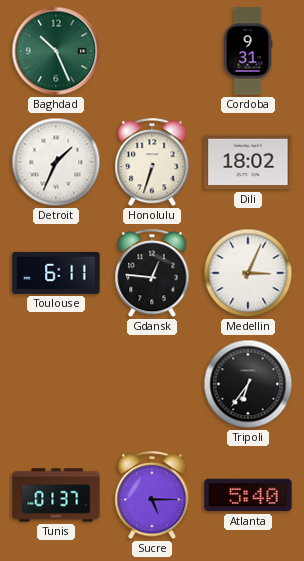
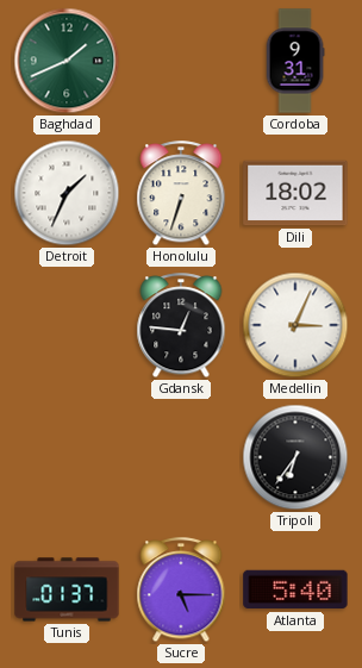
Baghdad: 10:26 -> 1:41
Toulouse: 6:11 -> none
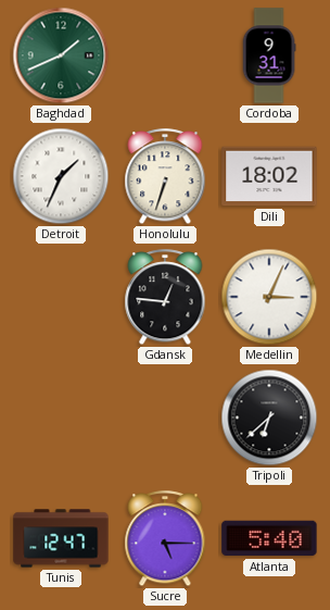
Tripoli: 6:36 -> 6:38
Tunis: 01:37 -> 12:47
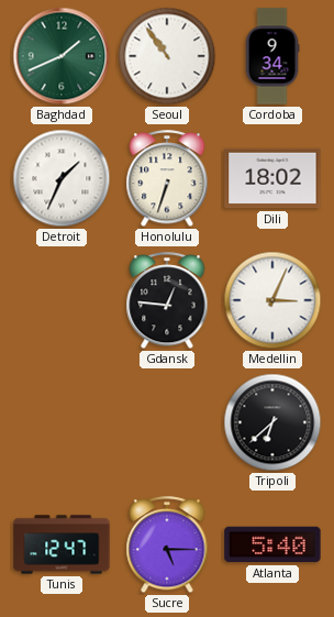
Seoul: none -> 10:54
Cordoba: 9:31 -> 9:34
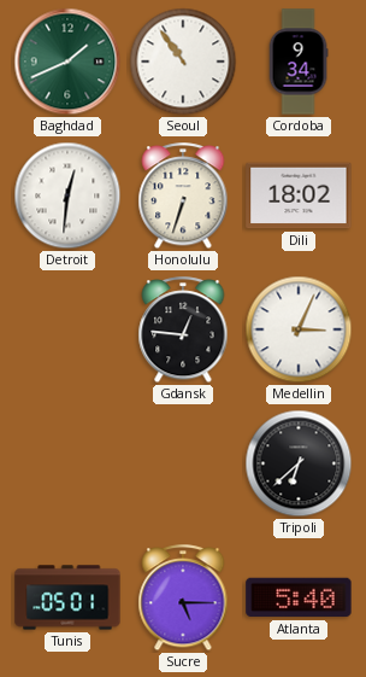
Detroit: 1:34 -> 12:31
Tunis: 12:47 -> 05:01
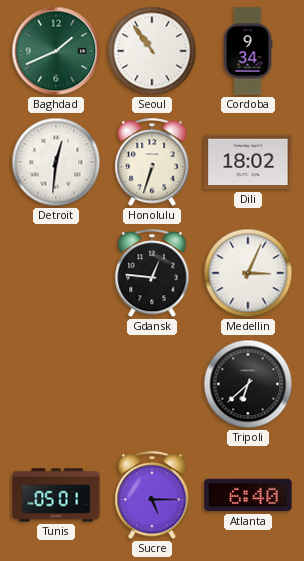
Atlanta: 5:40 -> 6:40
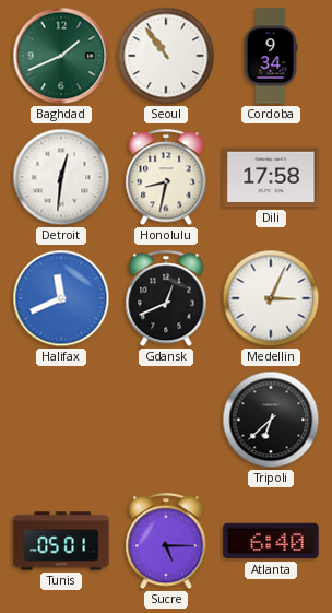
Honolulu: 6:33 -> 8:32
Dili: 18:02 -> 17:58
Halifax: none -> 11:41
Gdansk: 12:46 -> 12:41
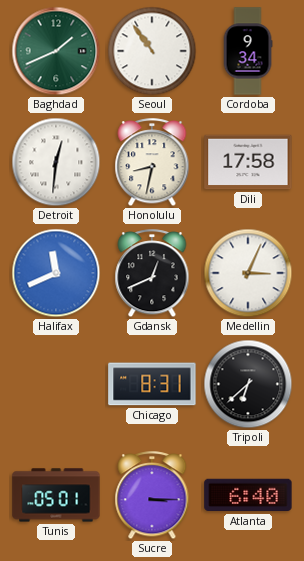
Chicago: none -> 8:31
Sucre: 5:15 -> 3:15
